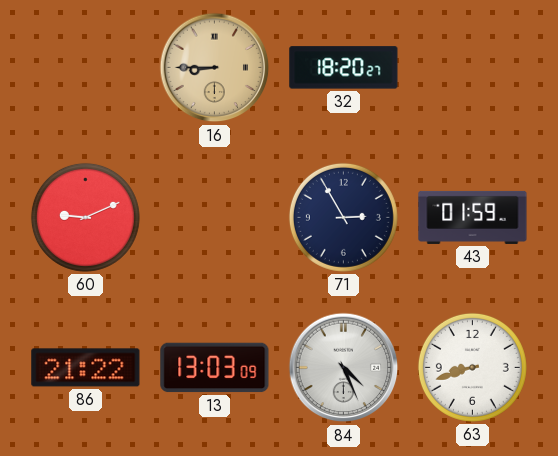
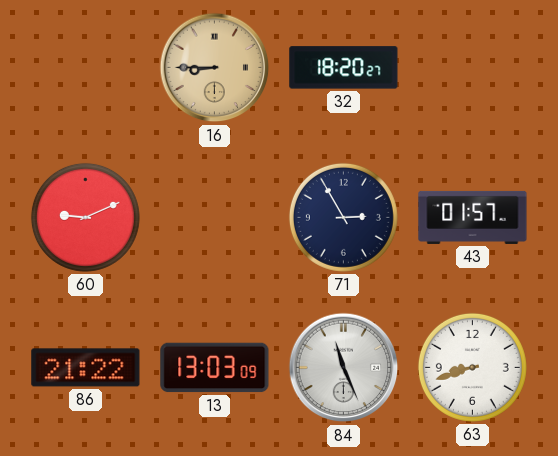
43: 01:59 -> 01:57
84: 4:26 -> 11:26
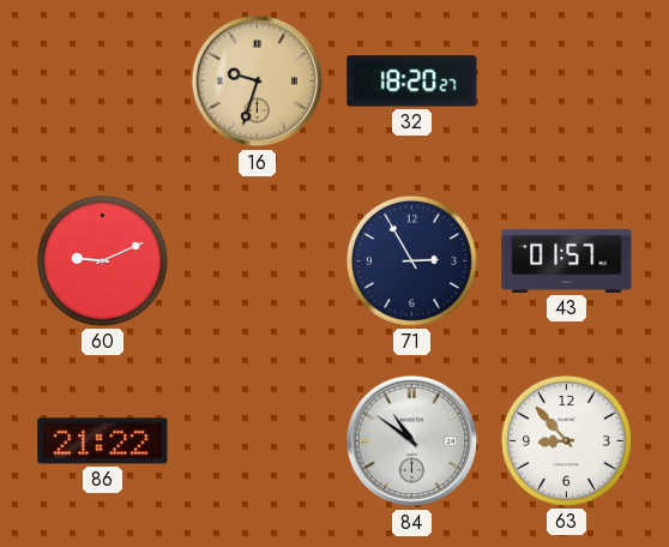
16: 8:45 -> 9:33
13: 13:03 -> none
84: 11:26 -> 10:51
63: 8:42 -> 8:53
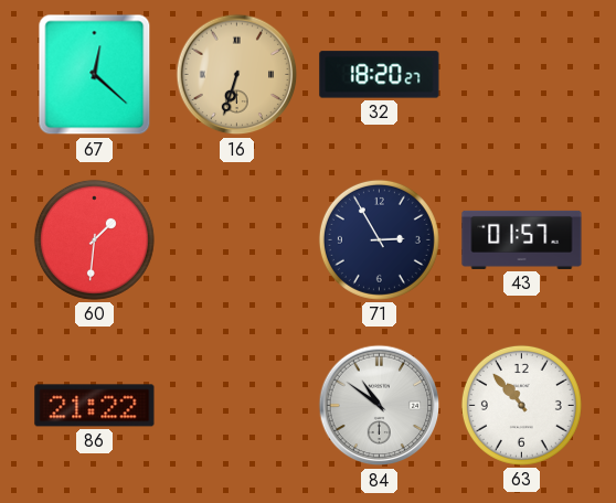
67: none -> 12:22
16: 9:33 -> 6:33
60: 9:11 -> 1:31
63: 8:53 -> 10:53
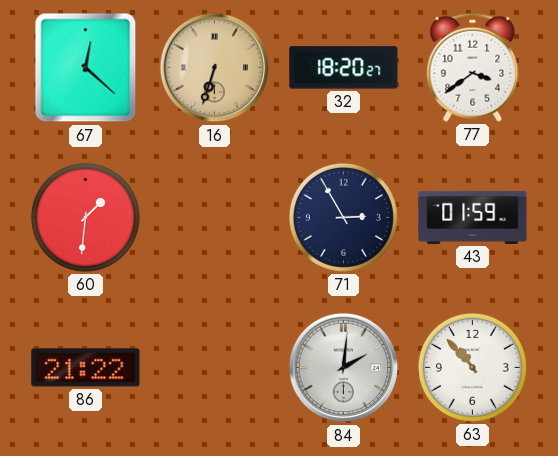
77: none -> 3:39
43: 01:57 -> 01:59
84: 10:51 -> 2:01
